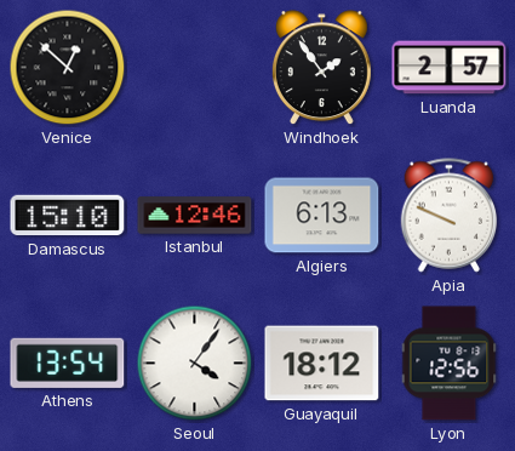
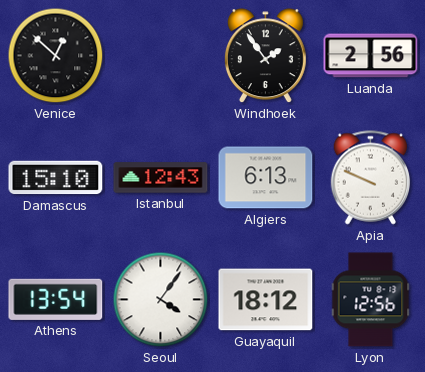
Luanda: 2:57 -> 2:56
Istanbul: 12:46 -> 12:43
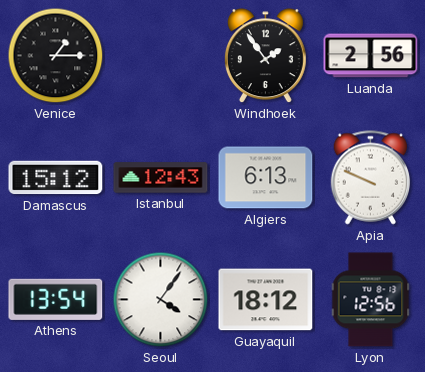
Venice: 12:52 -> 1:15
Damascus: 15:10 -> 15:12
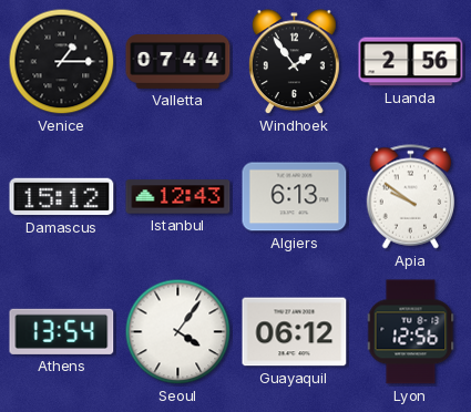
Valletta: none -> 07:44
Apia: 9:49 -> 9:51
Guayaquil: 18:12 -> 06:12
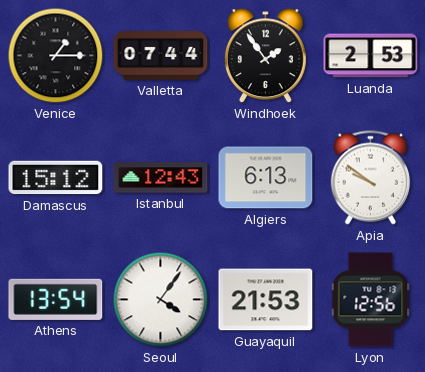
Luanda: 2:56 -> 2:53
Guayaquil: 06:12 -> 21:53
